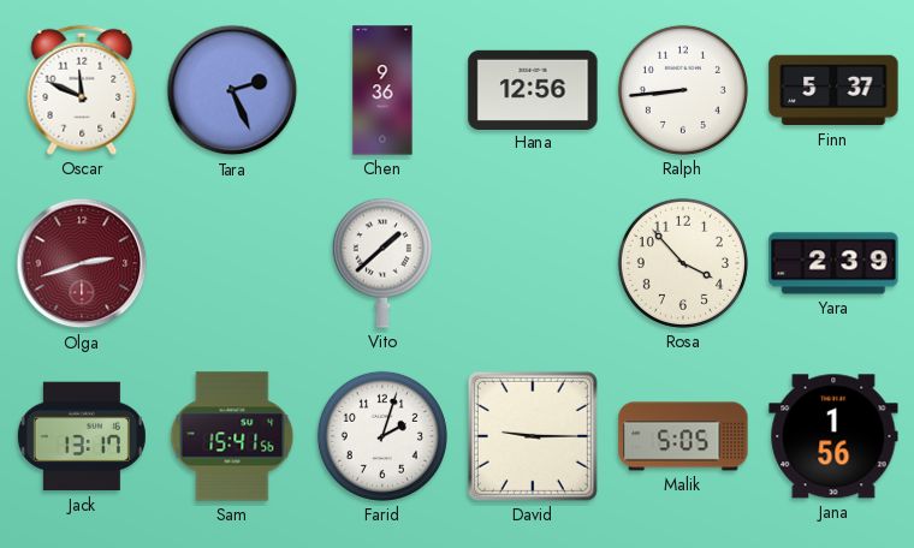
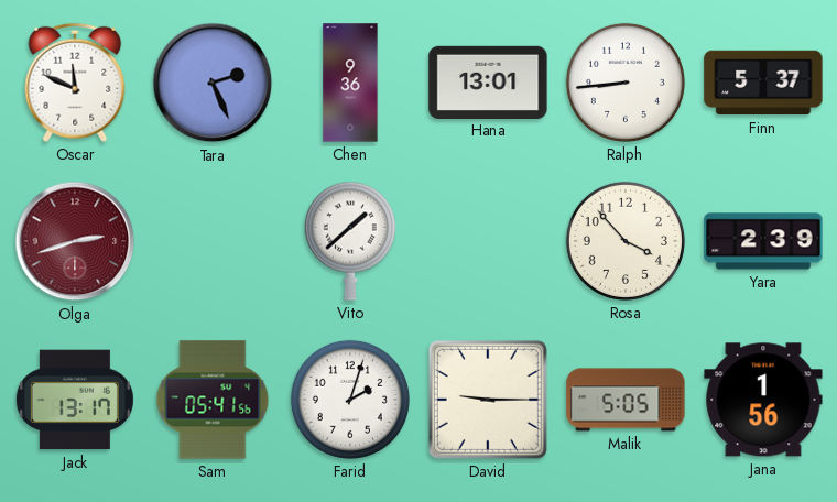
Hana: 12:56 -> 13:01
Sam: 15:41 -> 05:41
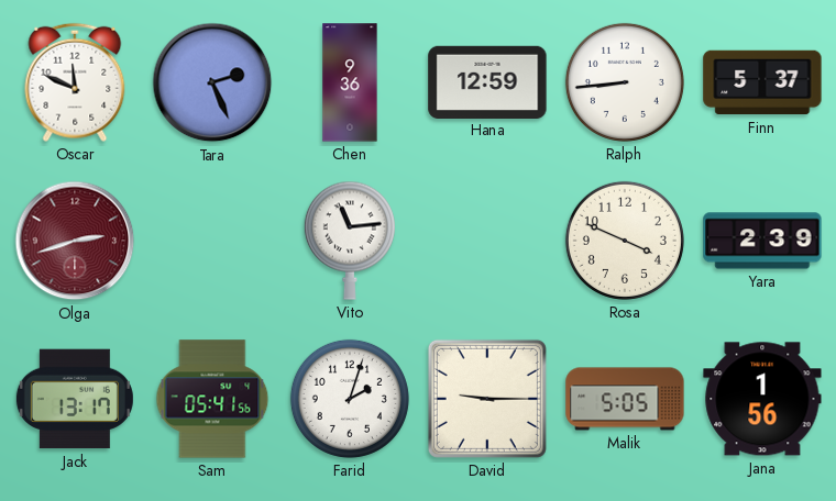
Hana: 13:01 -> 12:59
Vito: 1:38 -> 11:14
Rosa: 3:53 -> 3:49
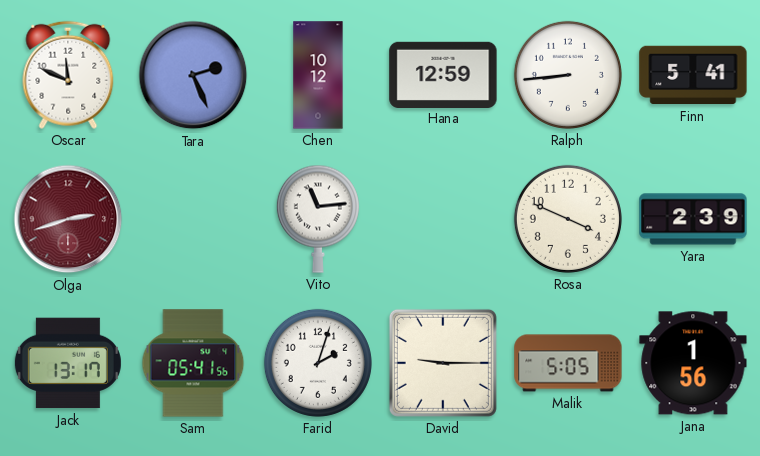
Chen: 9:36 -> 10:12
Finn: 5:37 -> 5:41
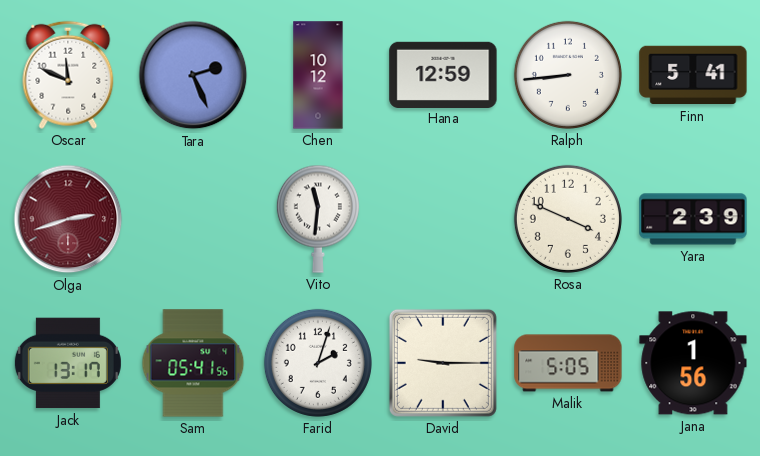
Vito: 11:14 -> 11:31
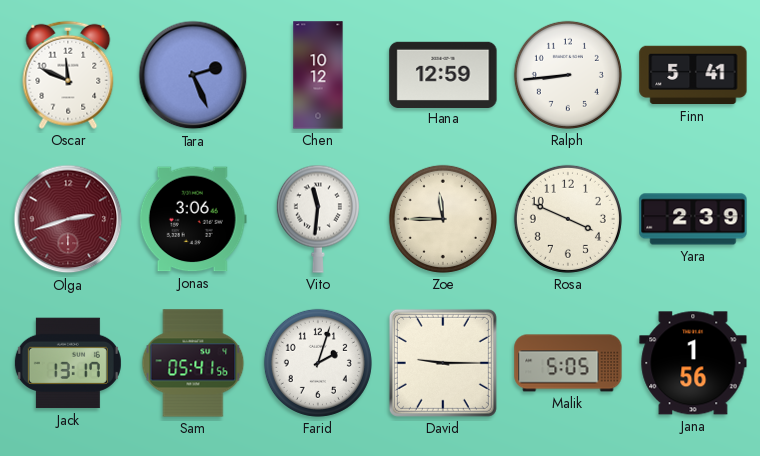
Jonas: none -> 3:06
Zoe: none -> 11:45
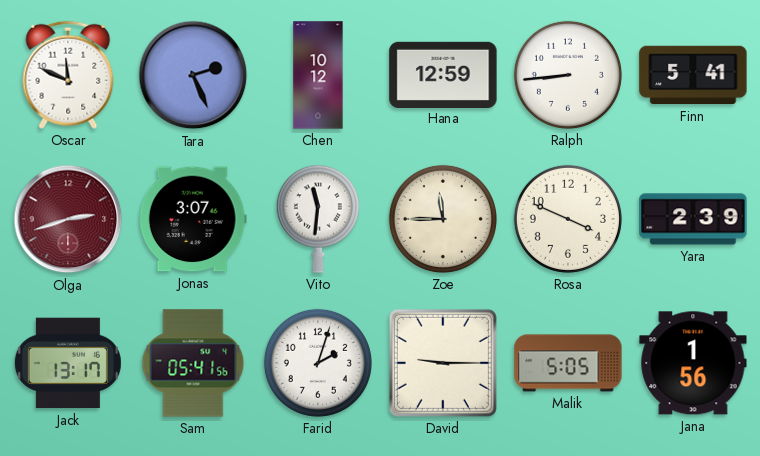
Jonas: 3:06 -> 3:07
